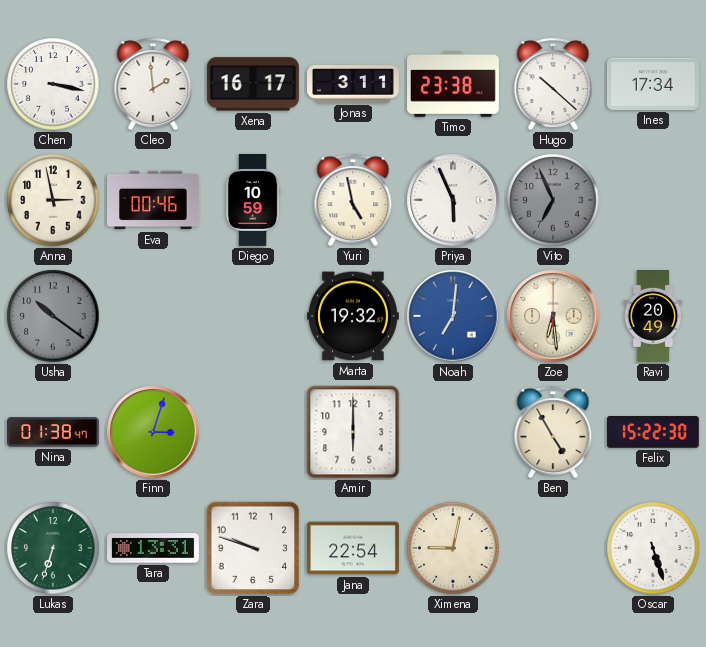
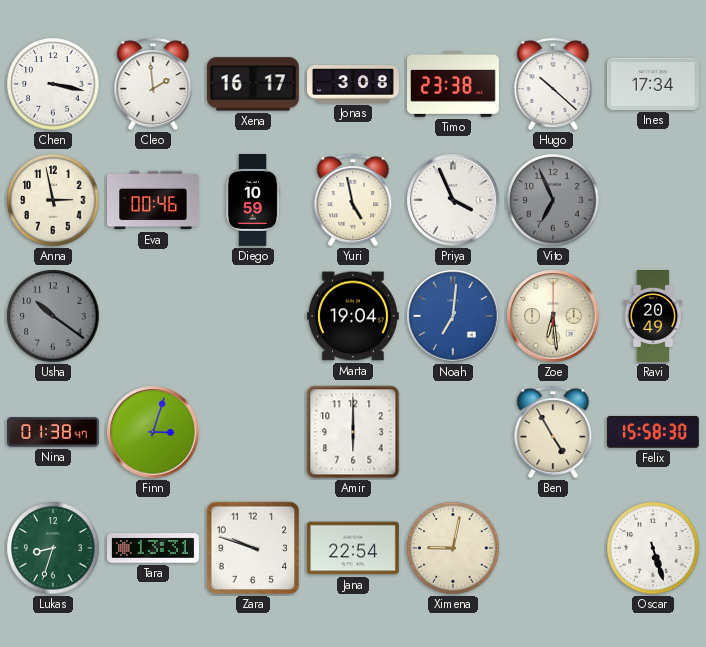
Jonas: 3:11 -> 3:08
Priya: 5:56 -> 3:56
Marta: 19:32 -> 19:04
Felix: 15:22 -> 15:58
Lukas: 6:33 -> 8:33
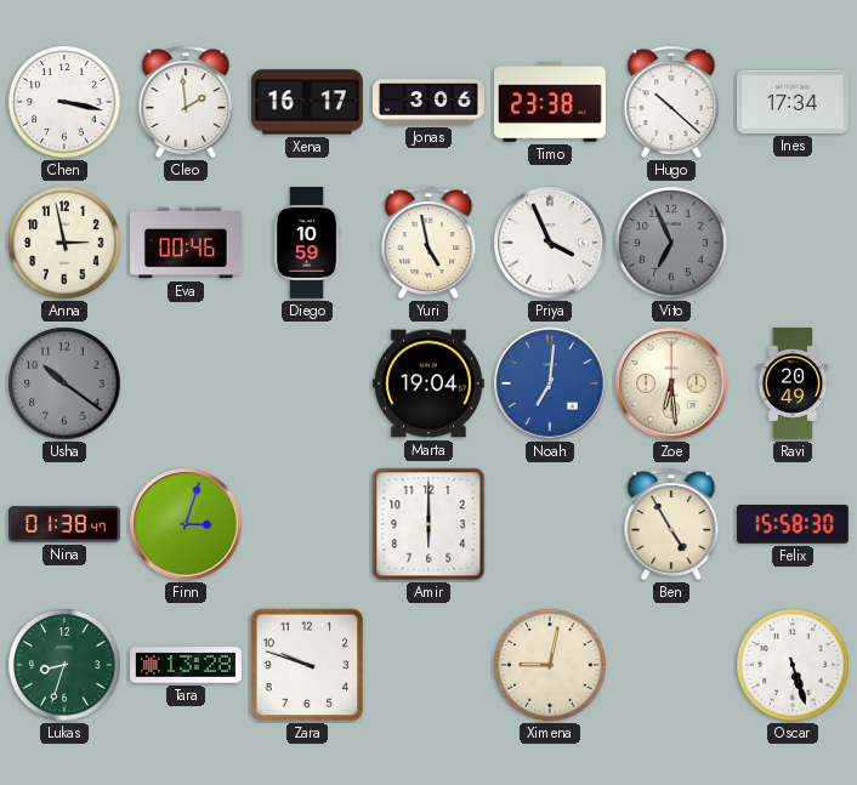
Jonas: 3:08 -> 3:06
Tara: 13:31 -> 13:28
Jana: 22:54 -> none
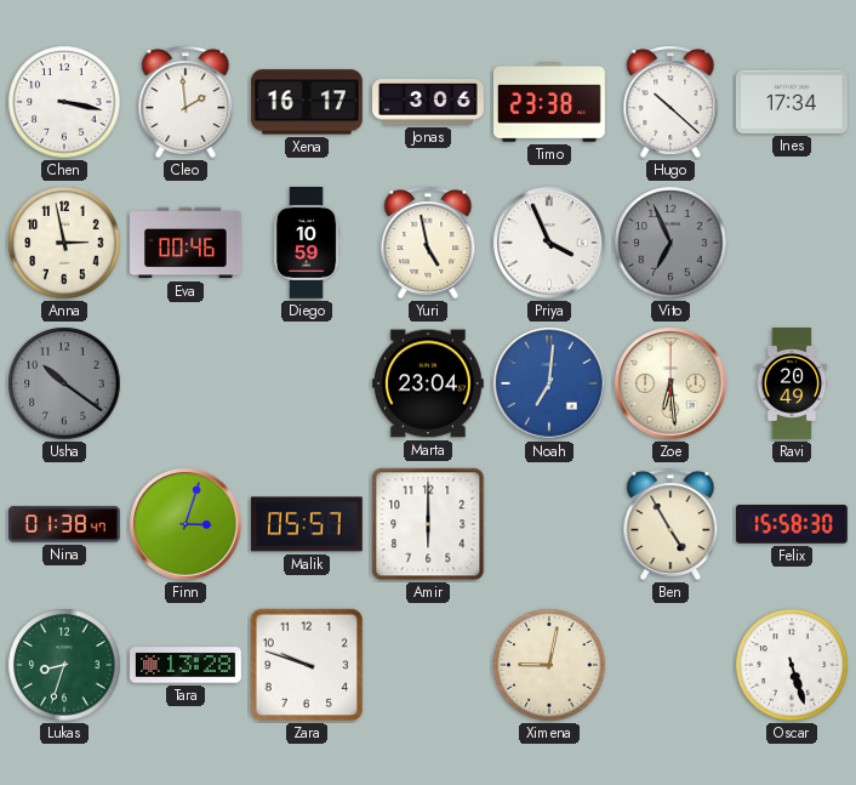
Marta: 19:04 -> 23:04
Malik: none -> 05:57
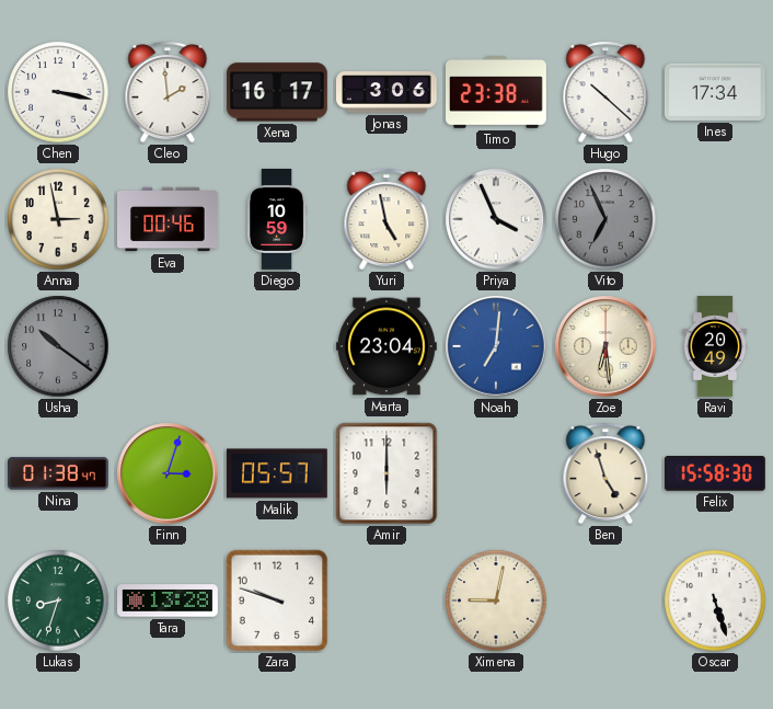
Ben: 4:55 -> 4:57
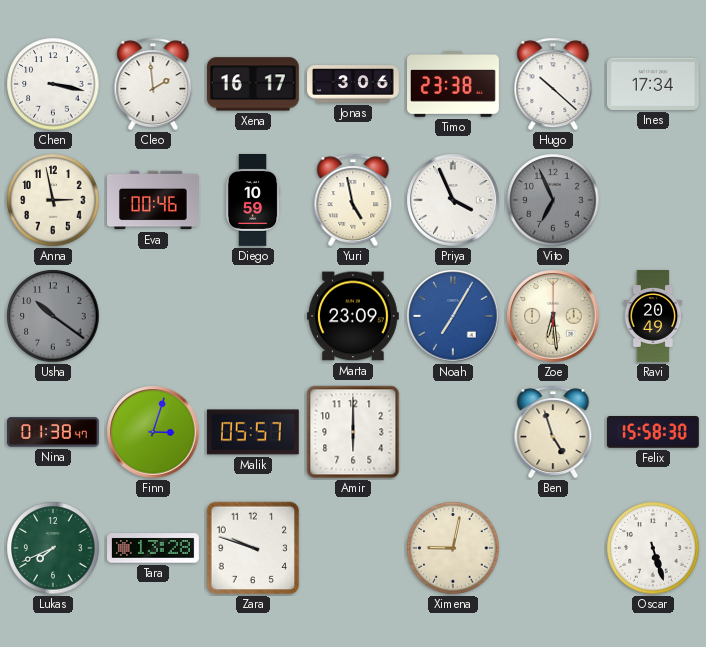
Marta: 23:04 -> 23:09
Noah: 7:01 -> 7:05
Lukas: 8:33 -> 7:41
